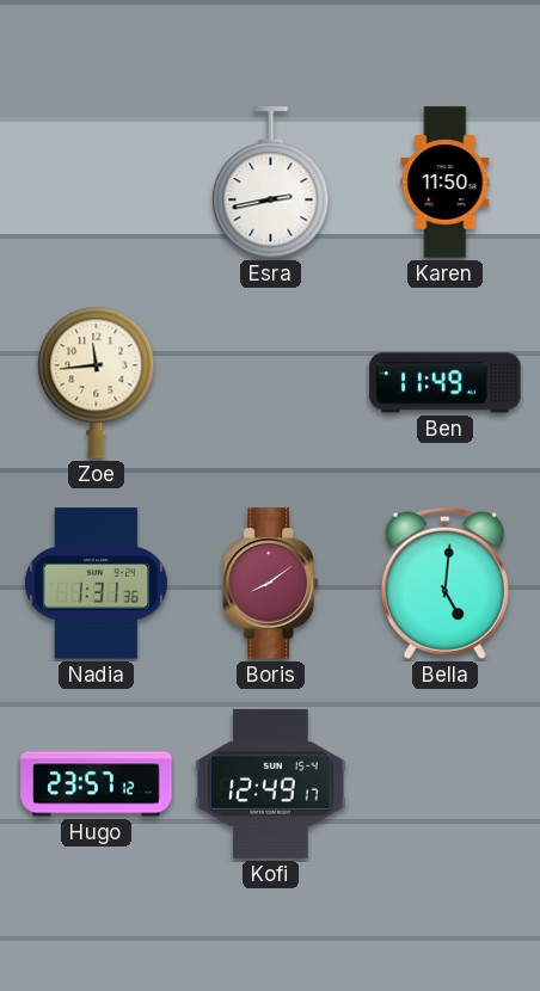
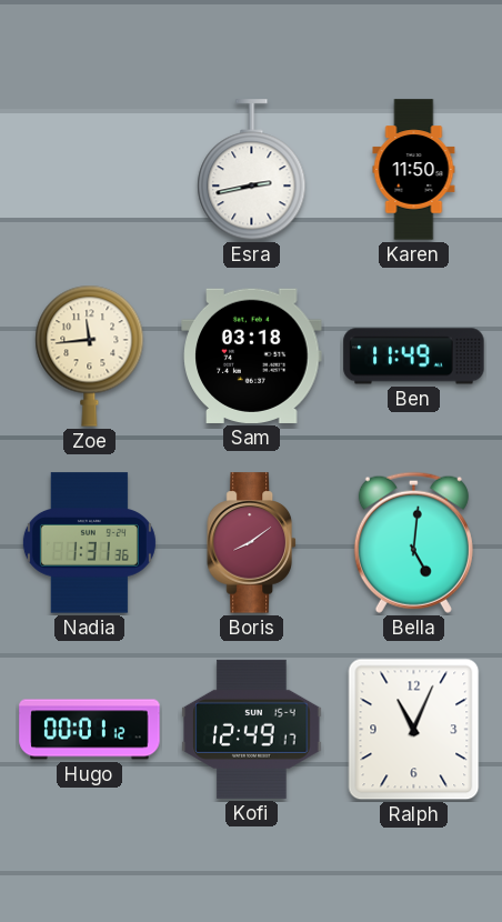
Sam: none -> 03:18
Hugo: 23:57 -> 00:01
Ralph: none -> 11:04
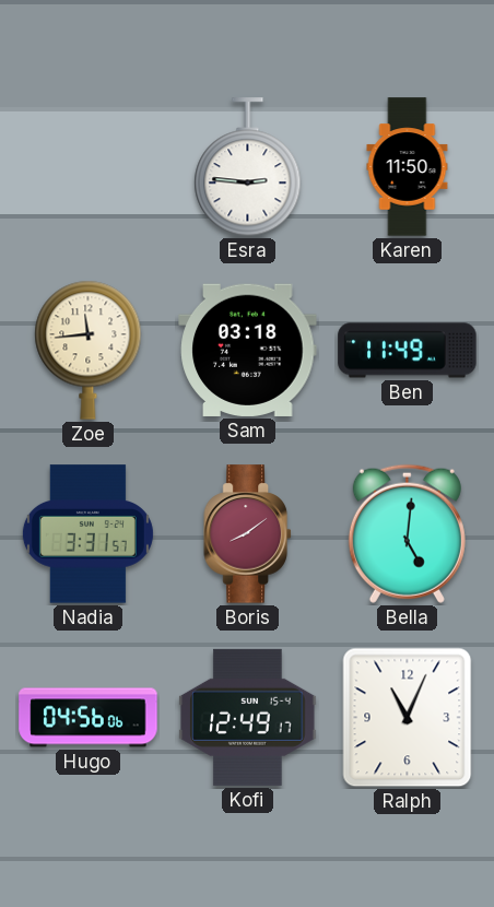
Esra: 2:43 -> 2:46
Nadia: 1:31 -> 3:31
Hugo: 00:01 -> 04:56
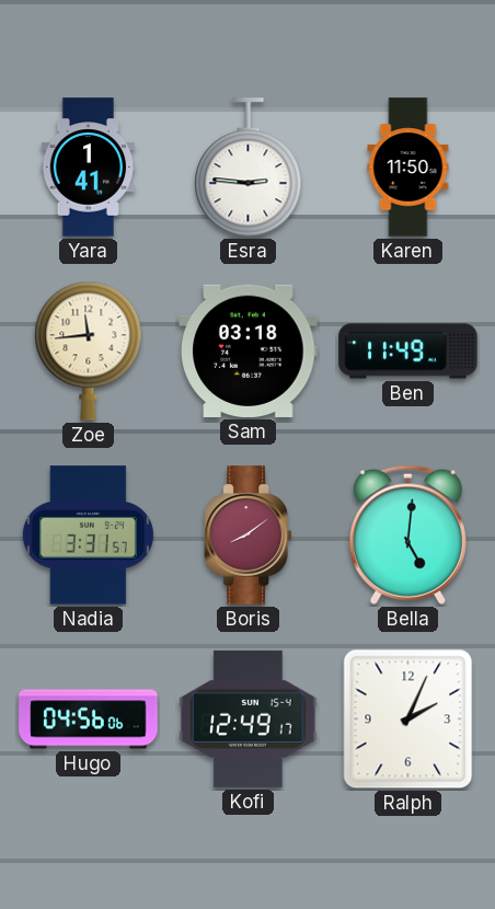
Yara: none -> 1:41
Ralph: 11:04 -> 2:04
